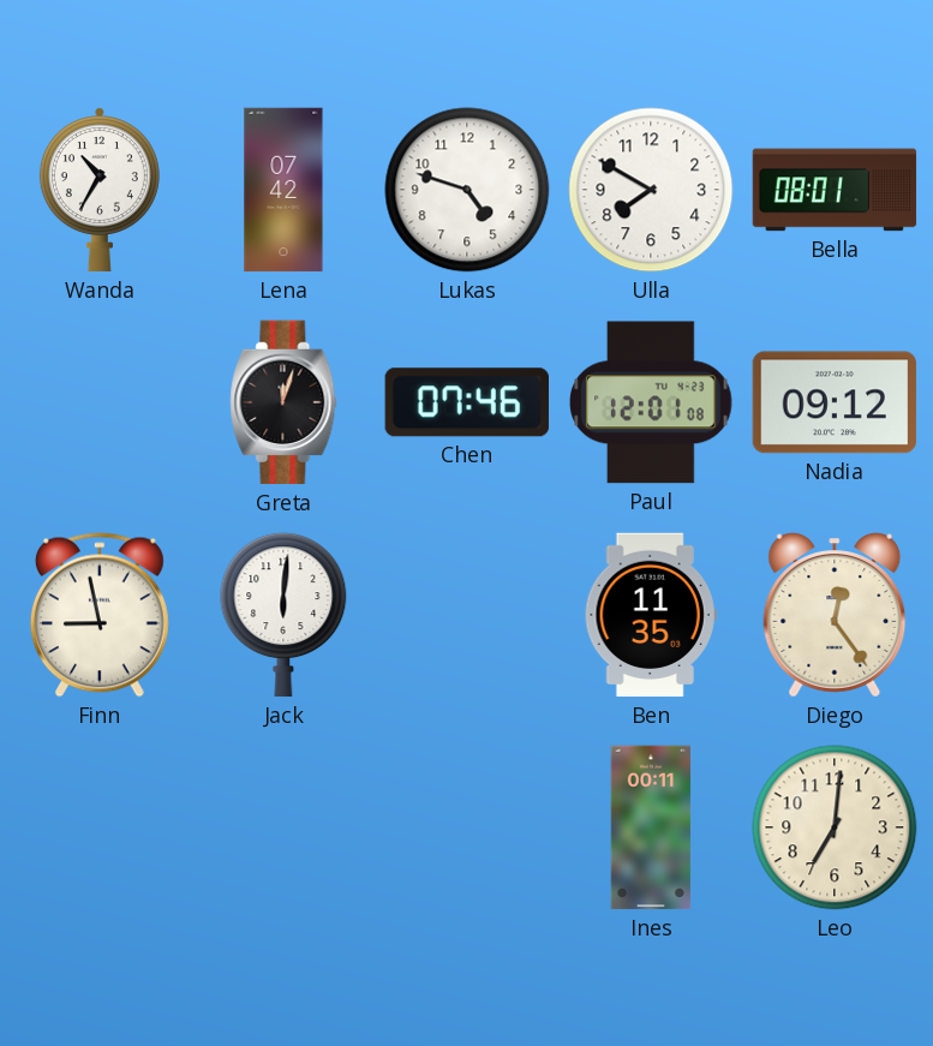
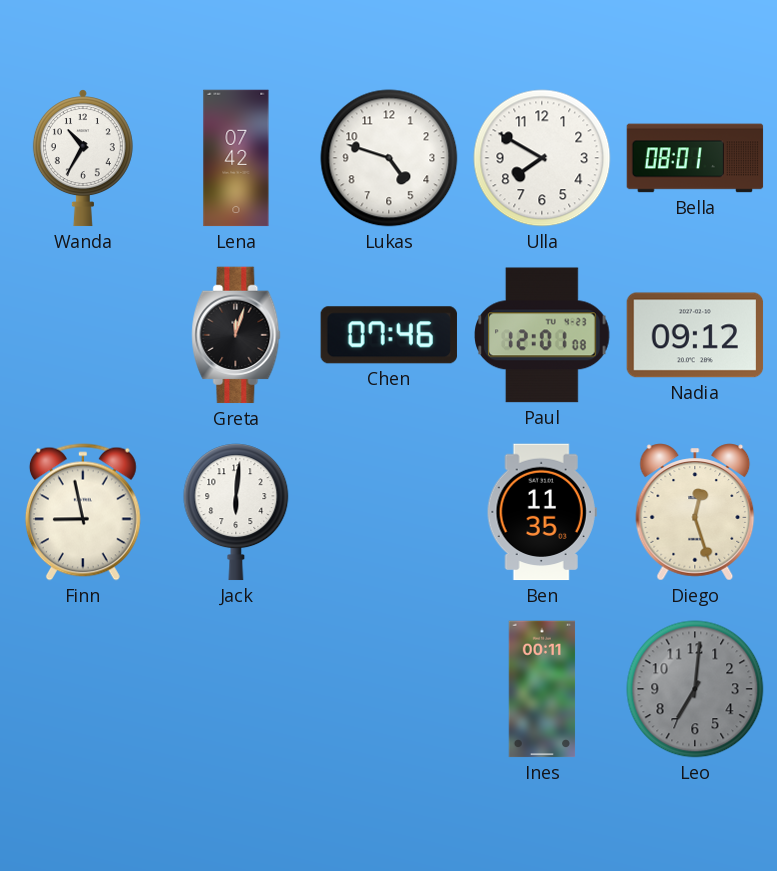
Diego: 12:24 -> 12:27
Leo dial: cream -> grey
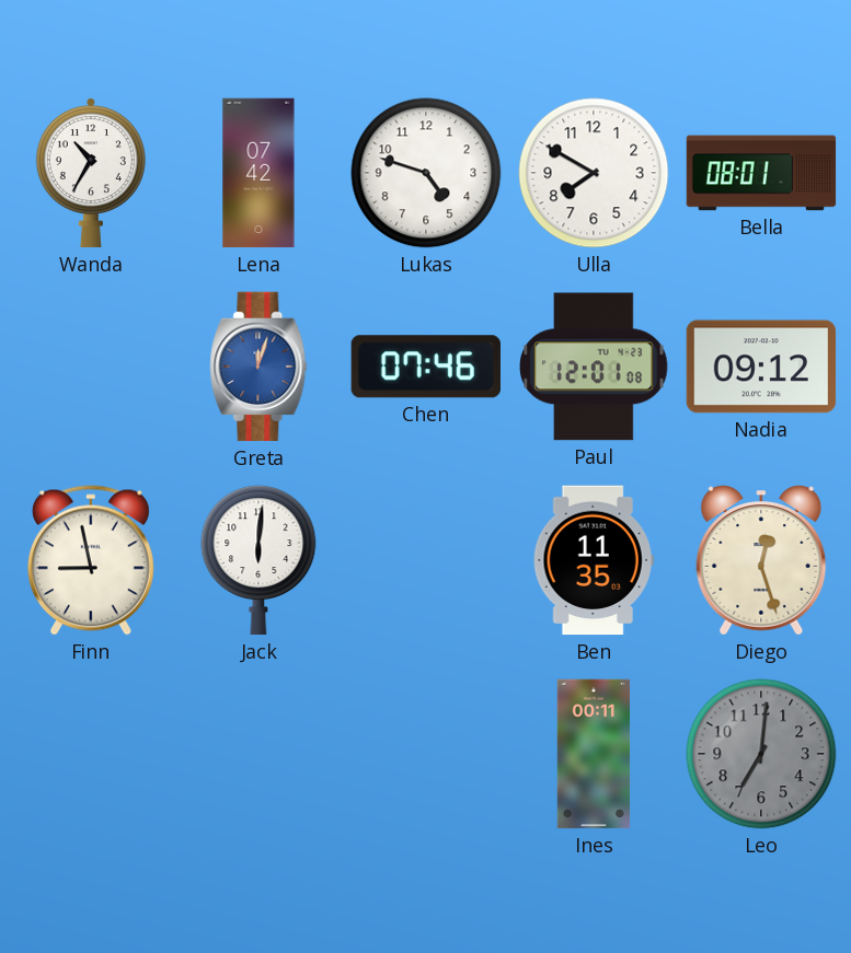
Greta dial: black -> blue
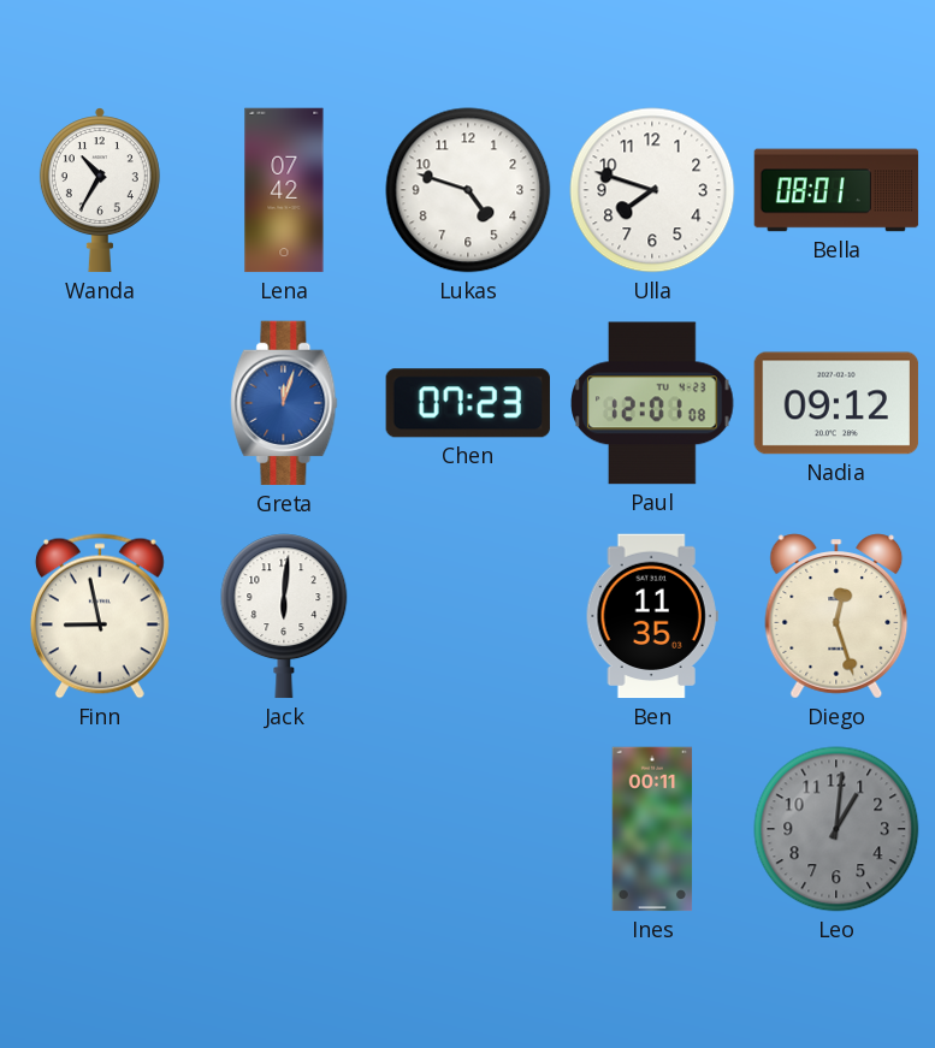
Ulla: 7:50 -> 7:48
Chen: 07:46 -> 07:23
Leo: 7:01 -> 1:01
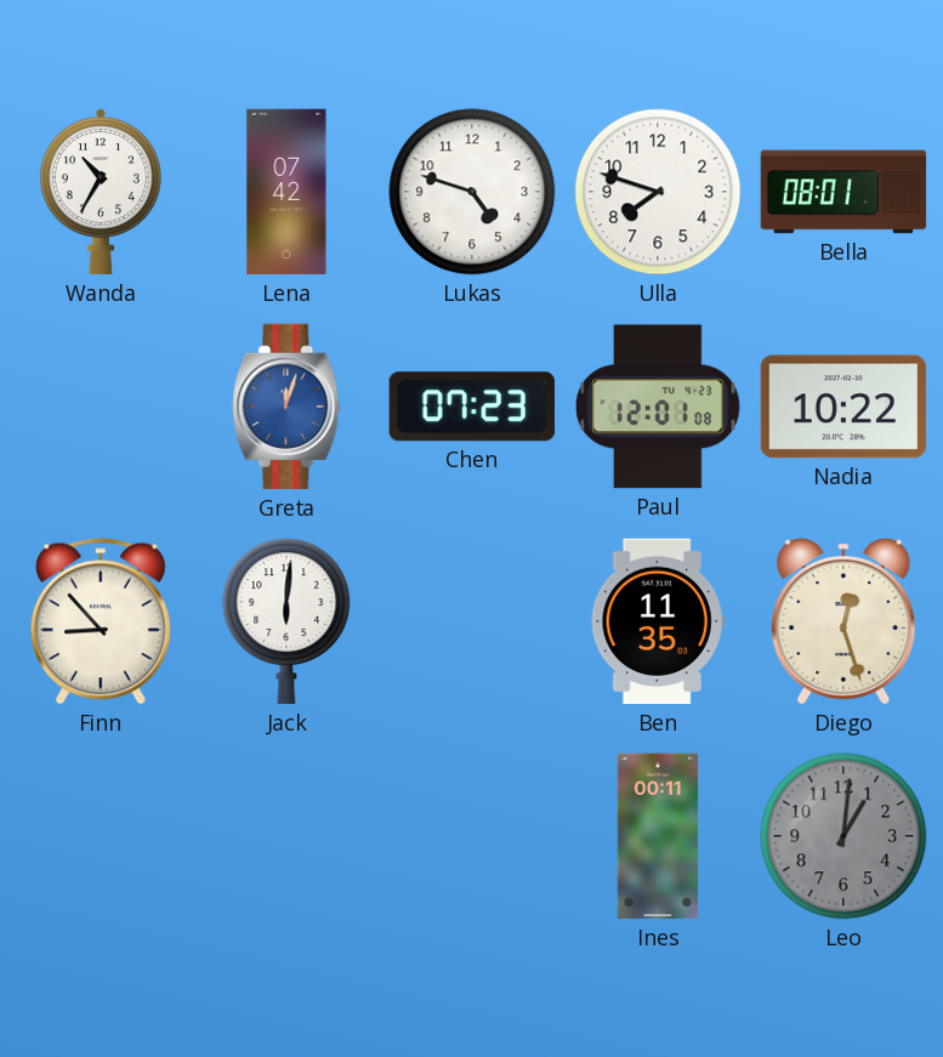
Nadia: 09:12 -> 10:22
Finn: 8:58 -> 8:53
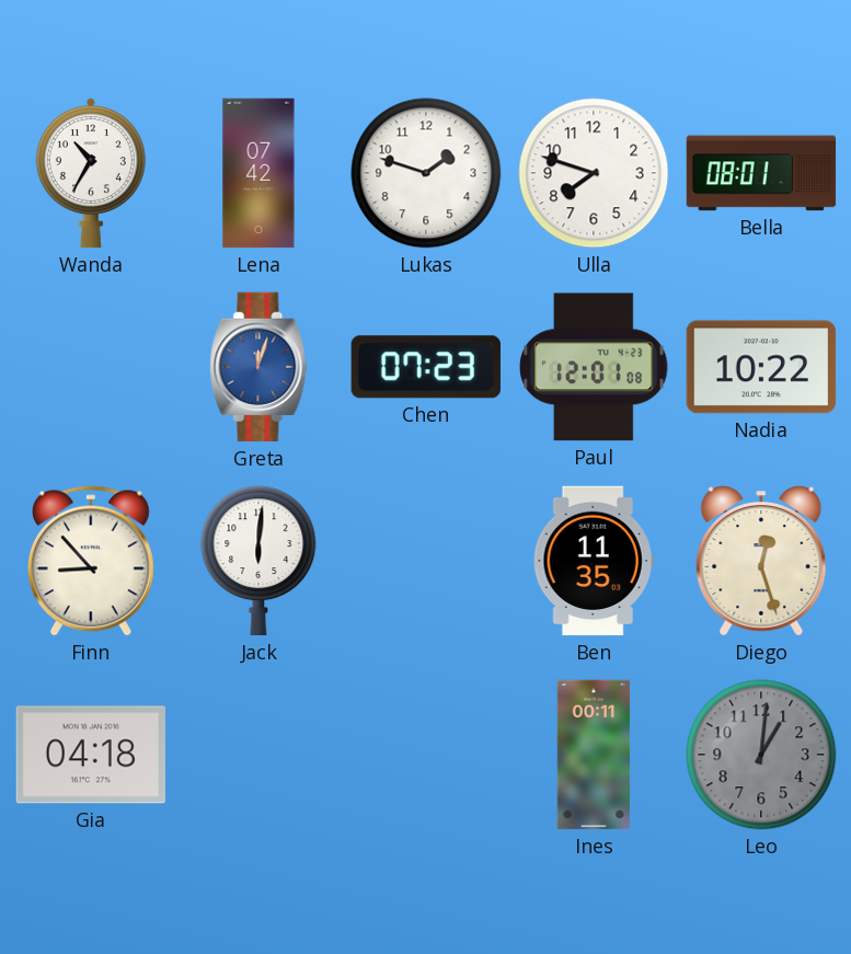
Lukas: 4:48 -> 1:48
Gia: none -> 04:18
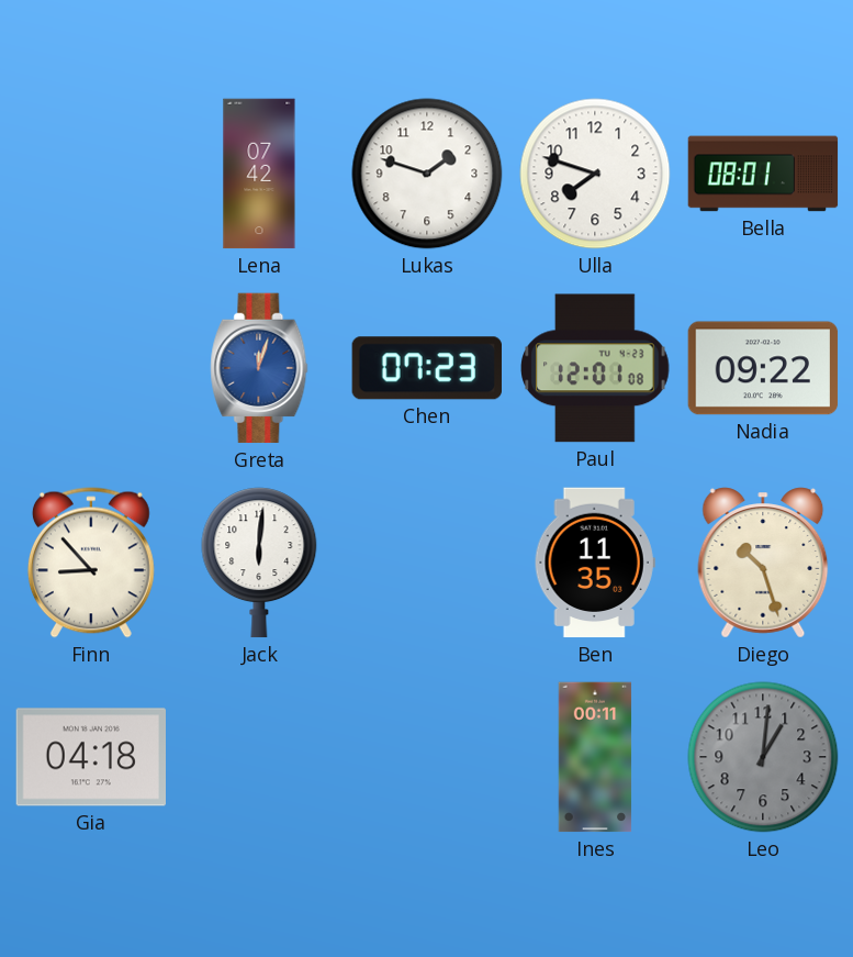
Wanda: 10:35 -> none
Nadia: 10:22 -> 09:22
Diego: 12:27 -> 10:27
